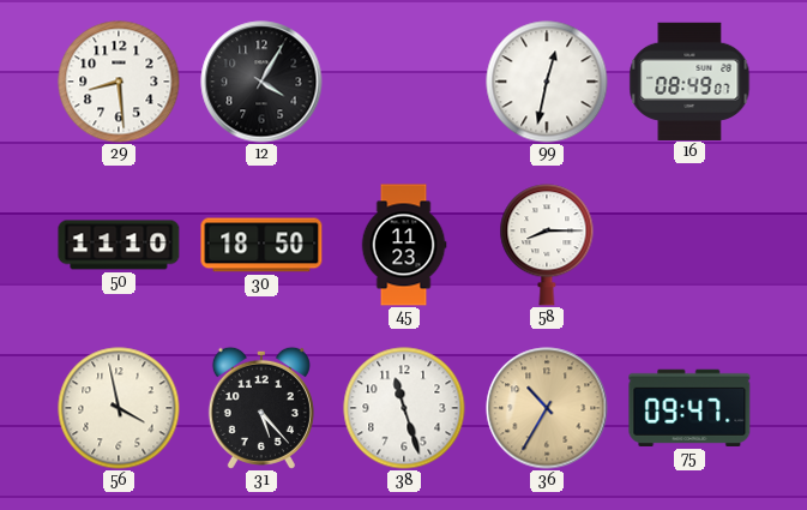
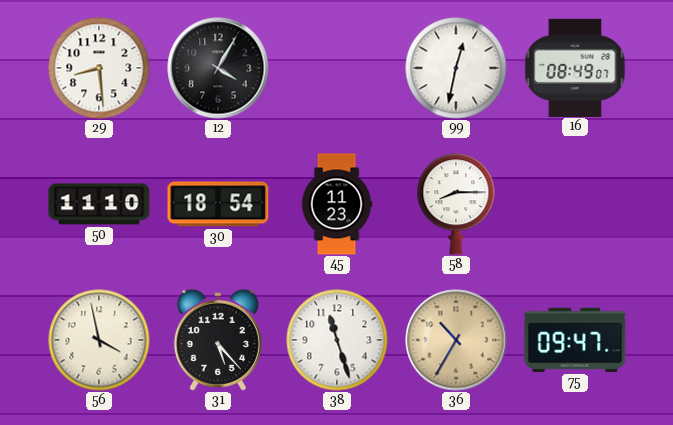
30: 18:50 -> 18:54
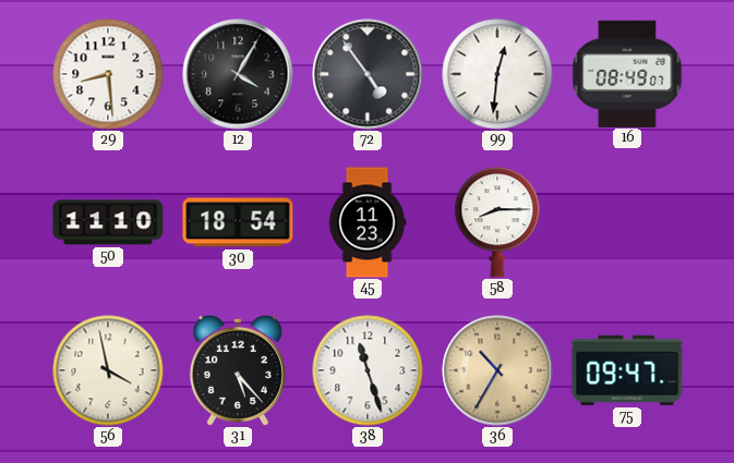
72: none -> 4:54
99: 12:32 -> 12:31
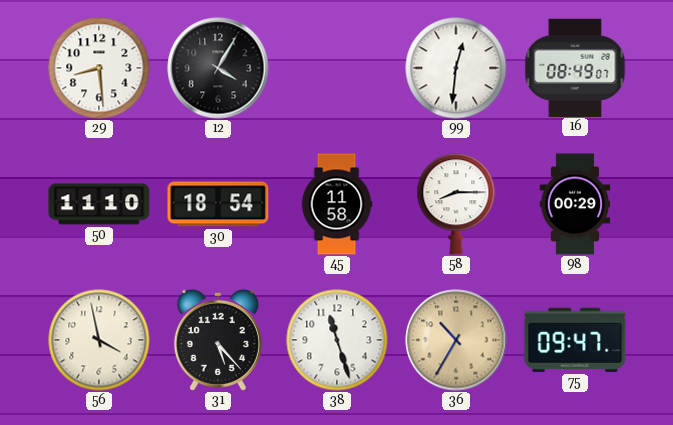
72: 4:54 -> none
45: 11:23 -> 11:58
98: none -> 00:29
